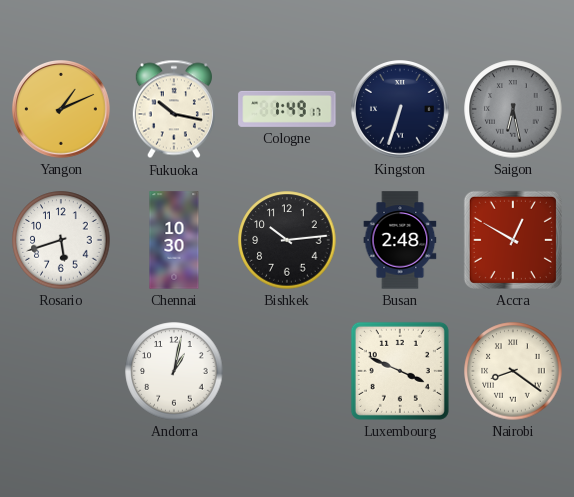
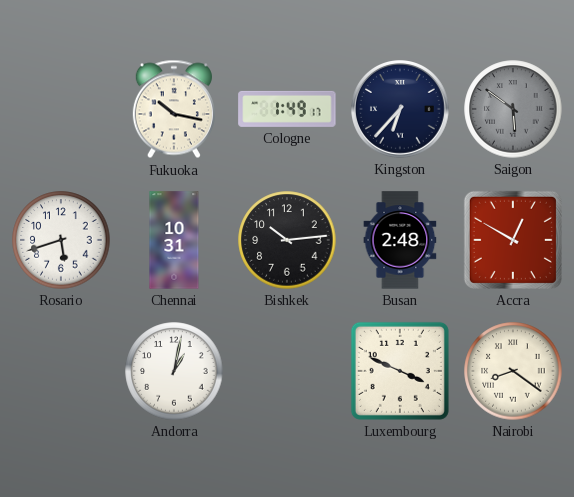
Yangon: 1:11 -> none
Kingston: 6:33 -> 6:37
Saigon: 6:28 -> 5:51
Chennai: 10:30 -> 10:31
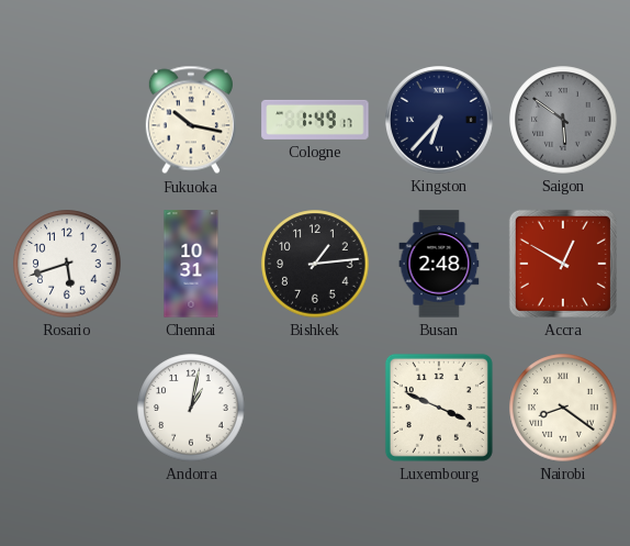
Bishkek: 10:14 -> 1:14
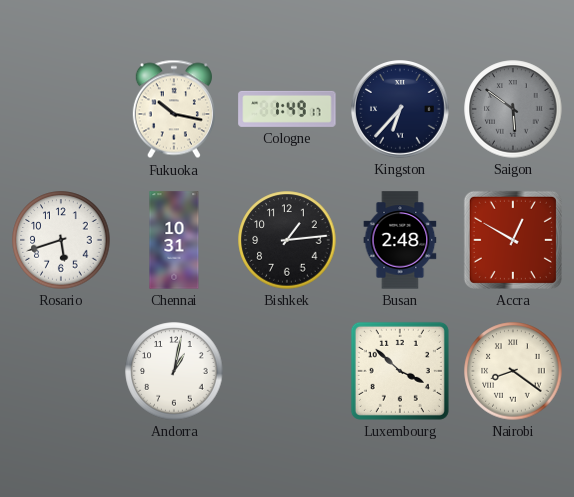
Luxembourg: 3:49 -> 3:52
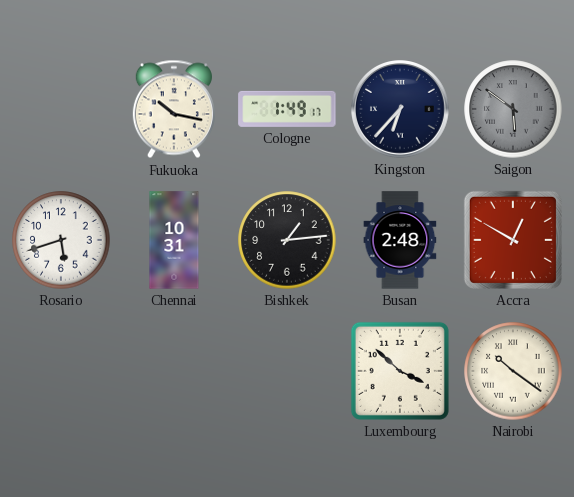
Andorra: 1:02 -> none
Nairobi: 8:21 -> 10:21
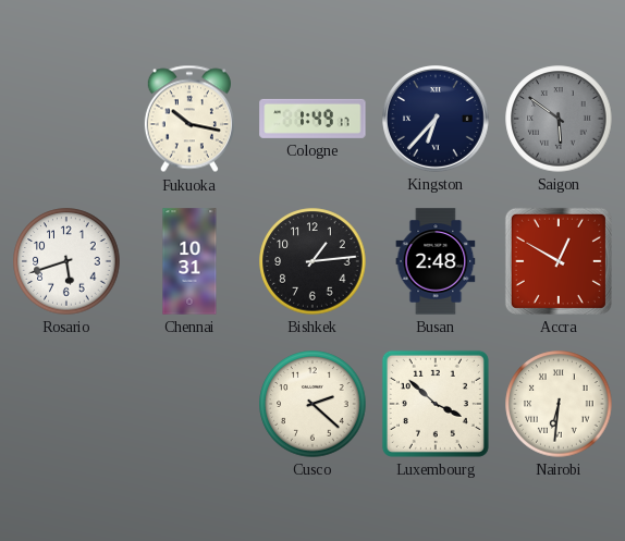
Cusco: none -> 2:22
Nairobi: 10:21 -> 6:31
